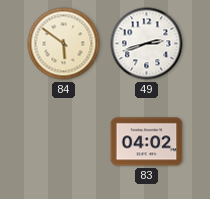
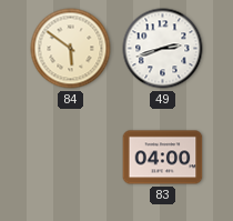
83: 04:02 -> 04:00
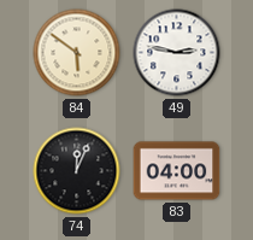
49: 2:42 -> 2:47
74: none -> 12:04
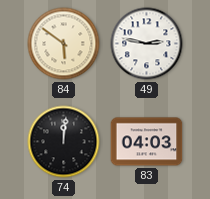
74: 12:04 -> 12:01
83: 04:00 -> 04:03
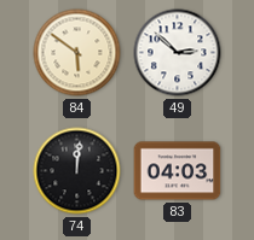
49: 2:47 -> 2:52
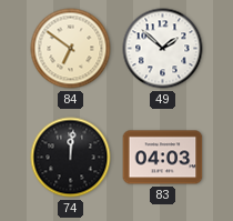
84: 5:51 -> 6:51
49: 2:52 -> 1:52
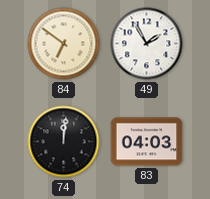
49: 1:52 -> 1:55
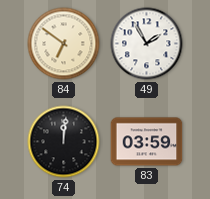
83: 04:03 -> 03:59
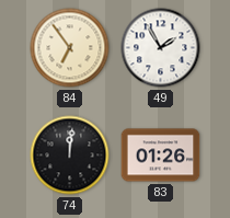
84: 6:51 -> 6:54
83: 03:59 -> 01:26
